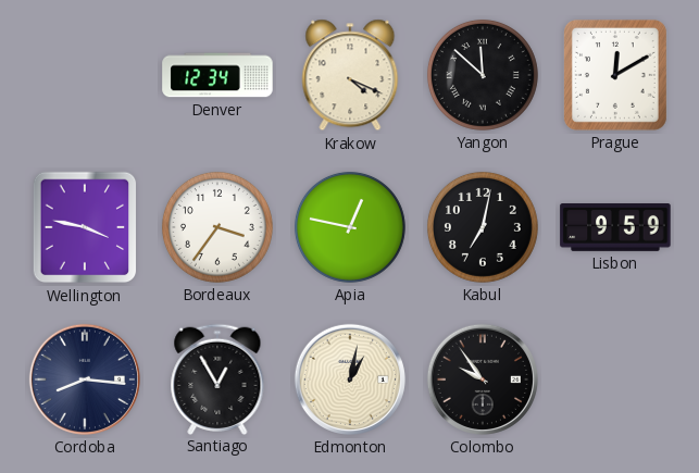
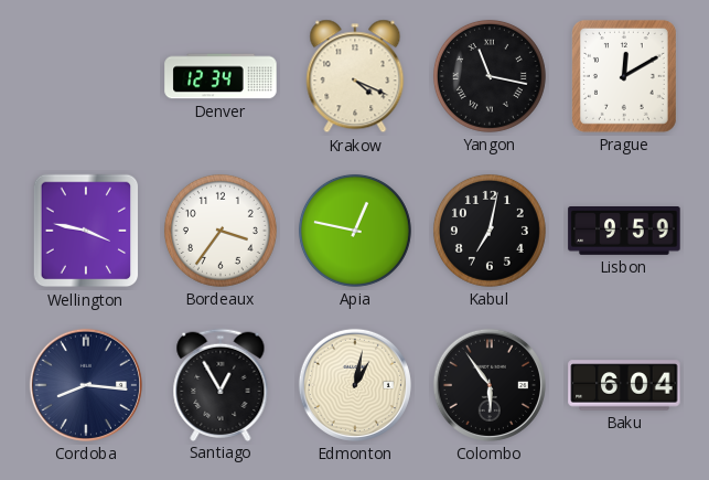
Yangon: 11:52 -> 11:17
Colombo: 9:54 -> 5:54
Baku: none -> 6:04
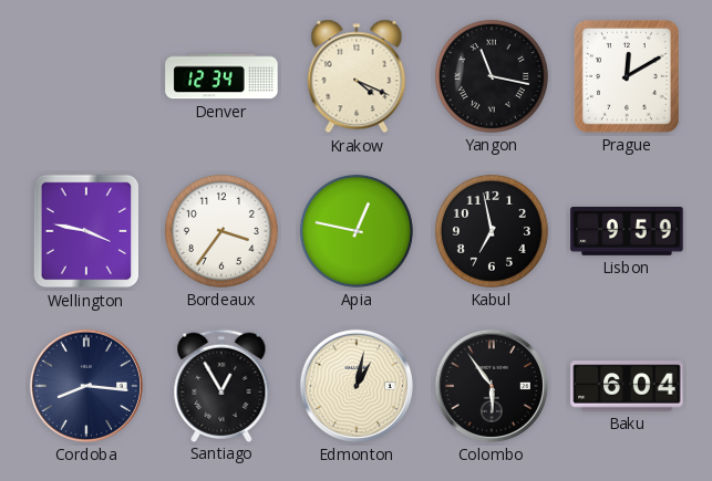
Kabul: 7:02 -> 6:58
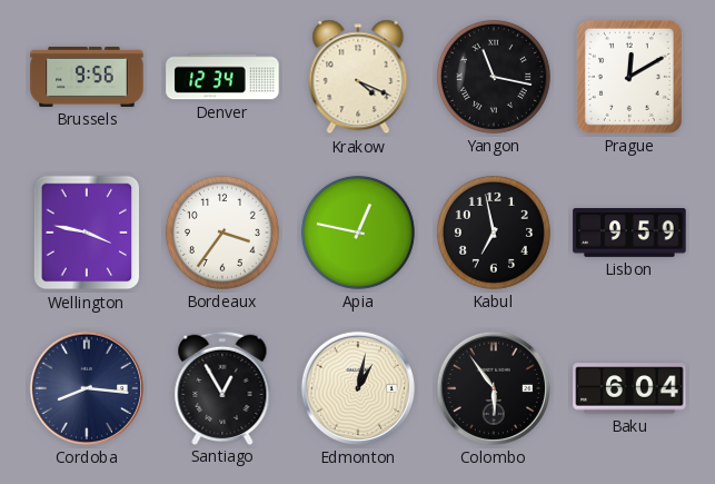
Brussels: none -> 9:56
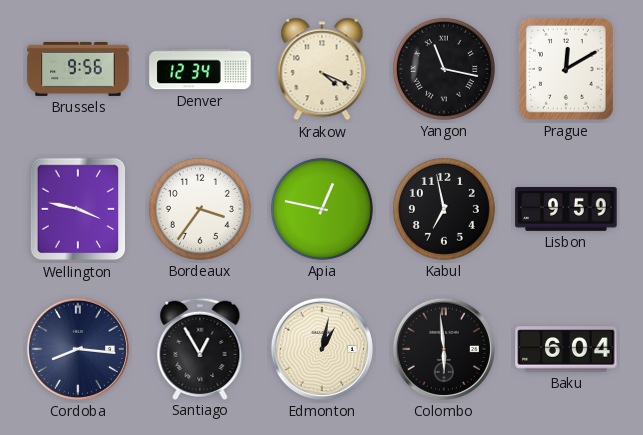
Colombo: 5:54 -> 5:59
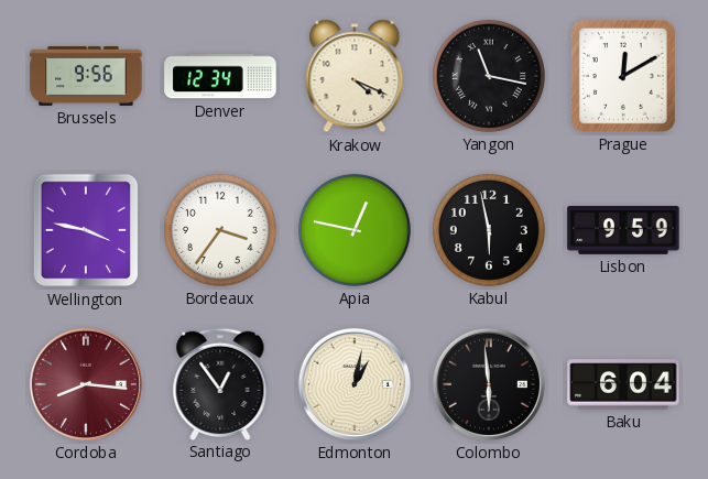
Kabul: 6:58 -> 5:58
Cordoba dial: navy -> burgundy
Santiago: 12:55 -> 12:54
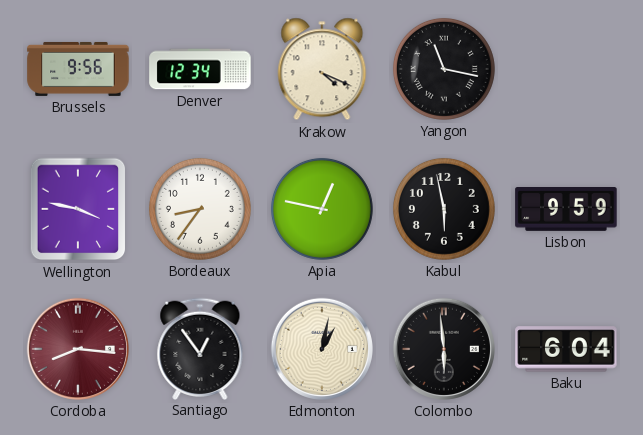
Prague: 12:10 -> none
Bordeaux: 3:36 -> 8:36
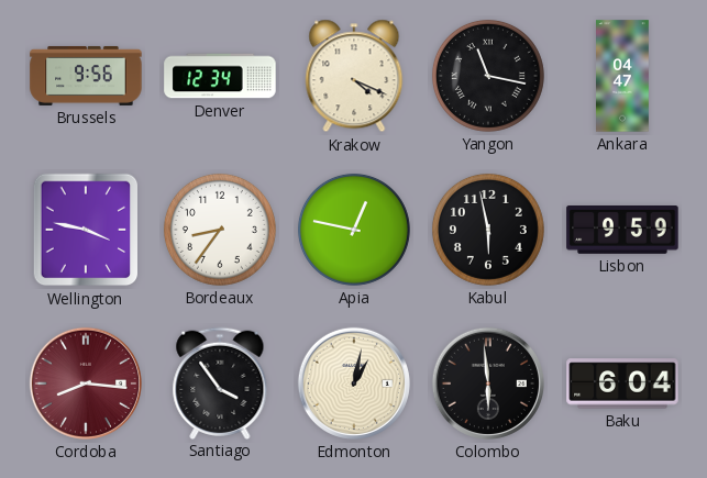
Ankara: none -> 04:47
Santiago: 12:54 -> 3:54
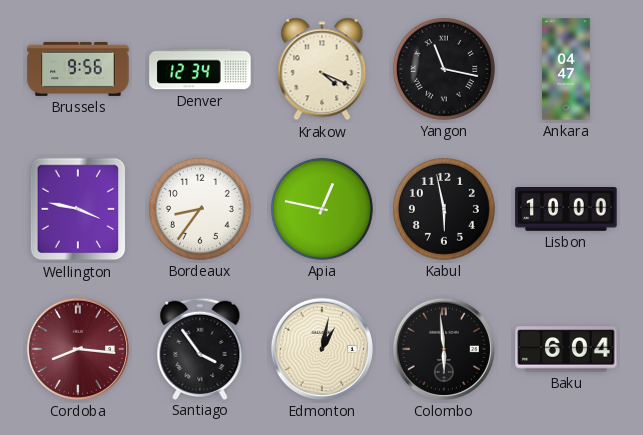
Lisbon: 9:59 -> 10:00
